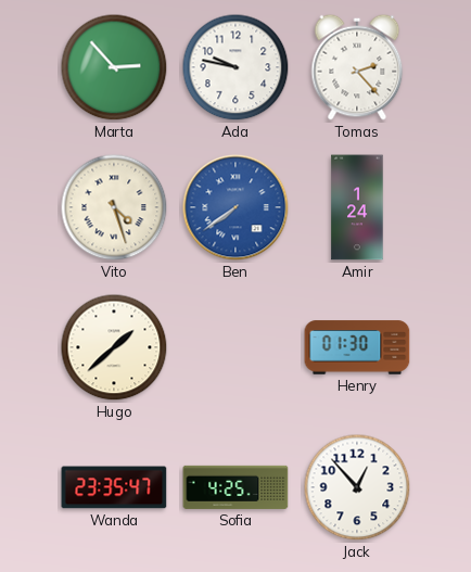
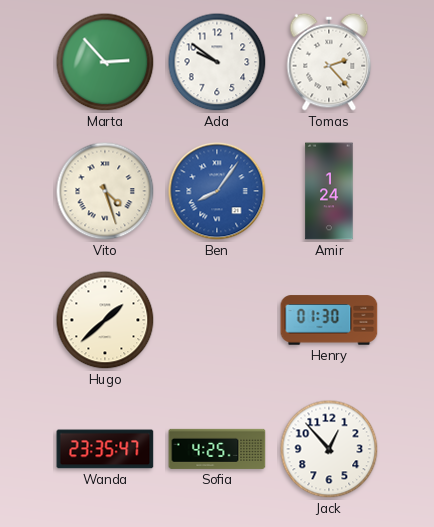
Ada: 9:47 -> 9:51
Ben: 7:39 -> 8:06
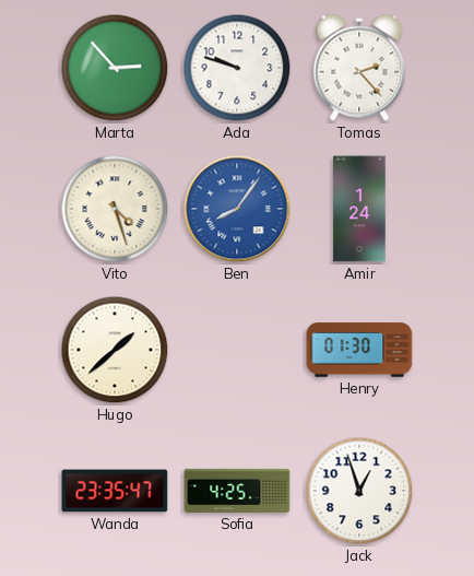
Ada: 9:51 -> 9:48
Jack: 12:53 -> 12:57
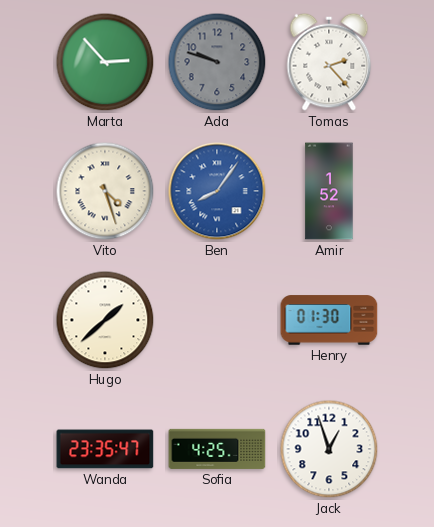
Ada dial: white -> grey
Amir: 1:24 -> 1:52
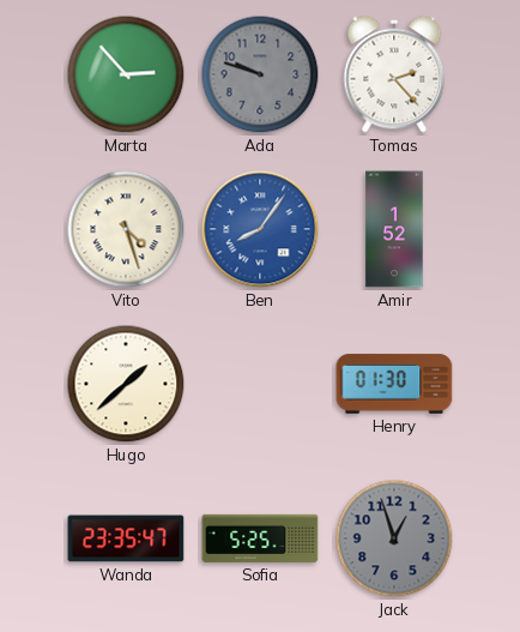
Sofia: 4:25 -> 5:25
Jack dial: white -> grey
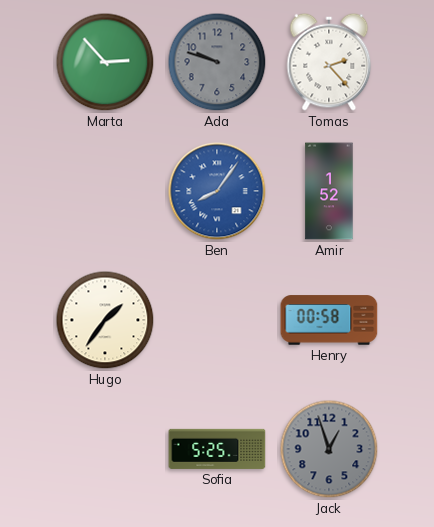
Vito: 4:27 -> none
Hugo: 1:38 -> 1:36
Henry: 01:30 -> 00:58
Wanda: 23:35 -> none
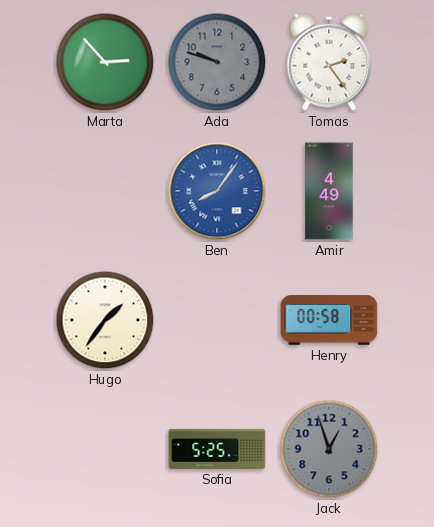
Tomas: 2:23 -> 2:24
Amir: 1:52 -> 4:49
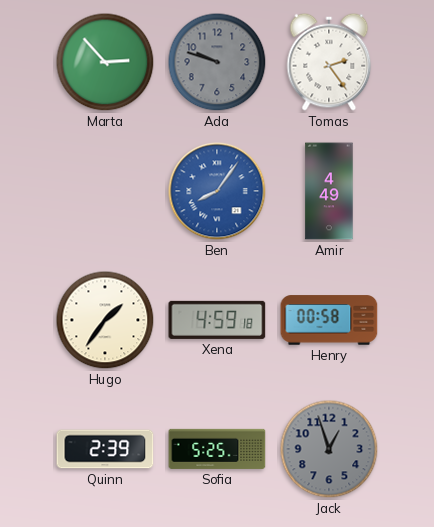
Xena: none -> 4:59
Quinn: none -> 2:39
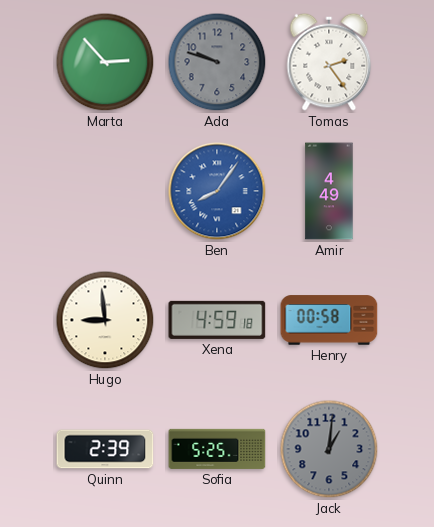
Hugo: 1:36 -> 8:59
Jack: 12:57 -> 1:01
